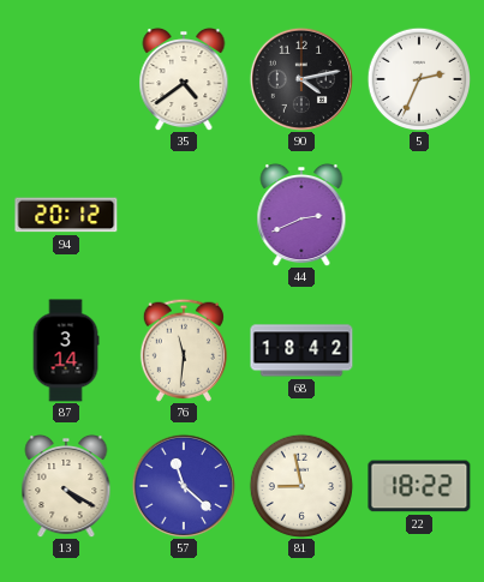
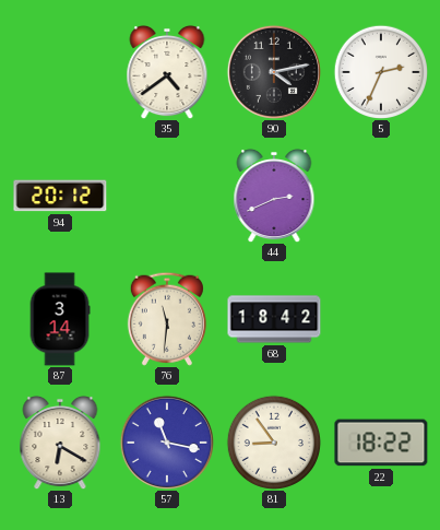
13: 4:20 -> 6:20
57: 11:22 -> 11:17
81: 8:58 -> 8:54
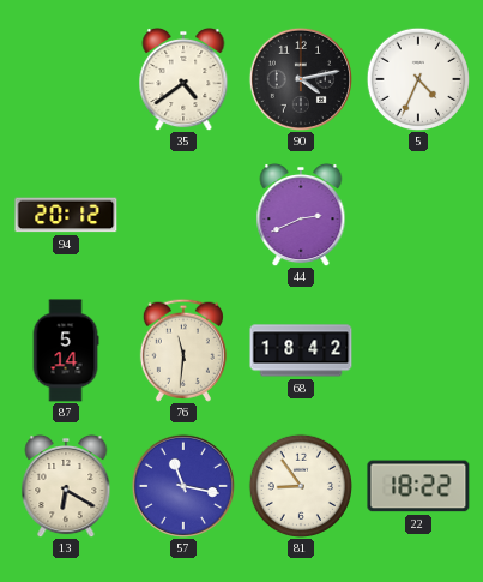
5: 2:34 -> 4:34
87: 3:14 -> 5:14
